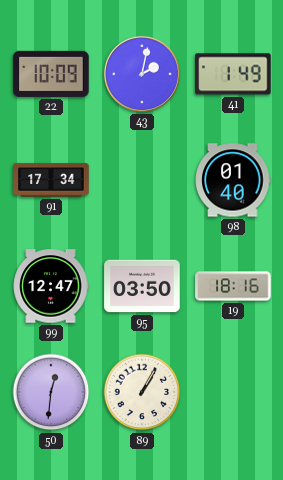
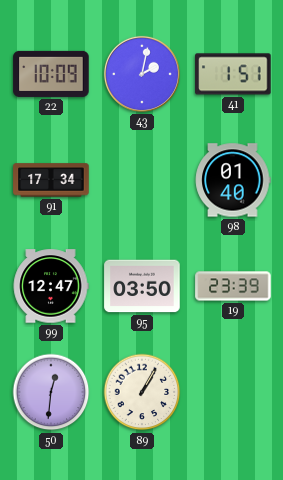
41: 1:49 -> 1:51
19: 18:16 -> 23:39
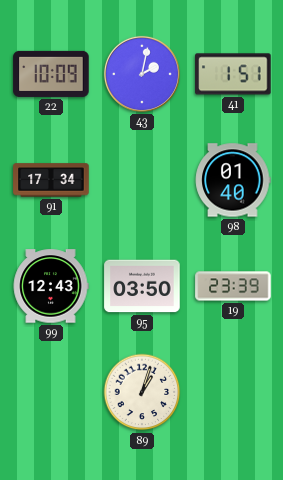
99: 12:47 -> 12:43
50: 12:31 -> none
89: 1:05 -> 1:03
